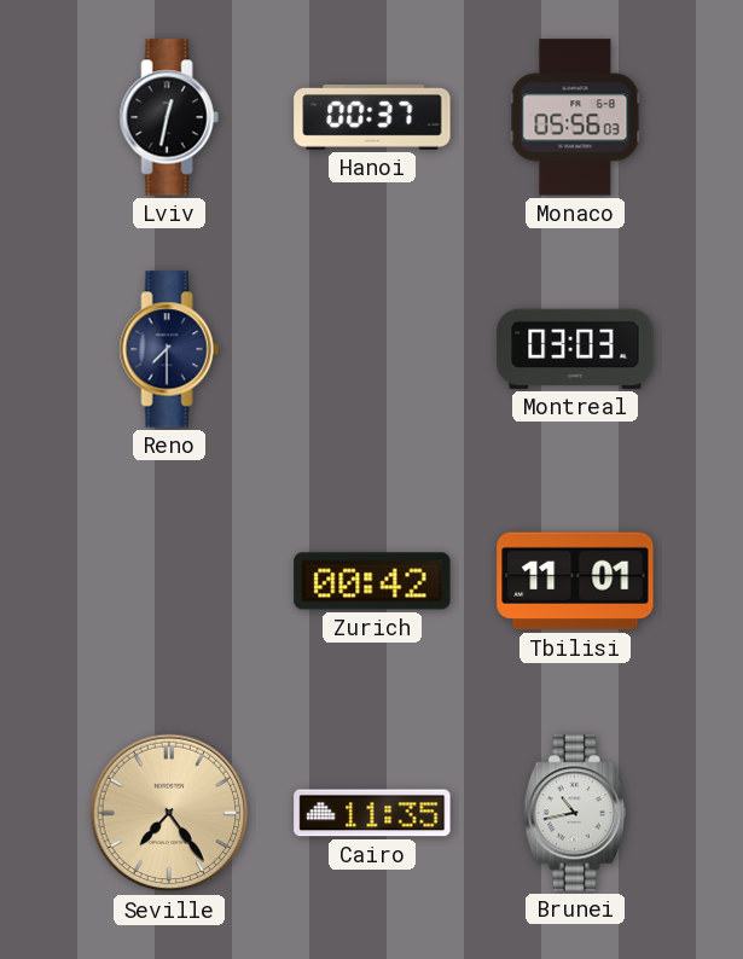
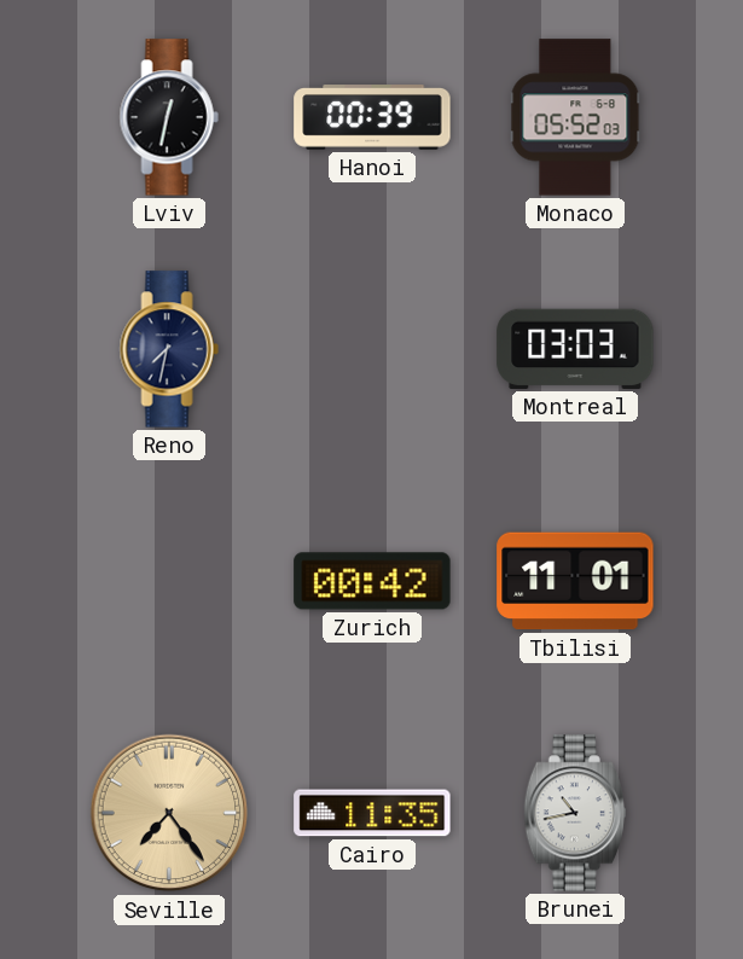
Hanoi: 00:37 -> 00:39
Monaco: 05:56 -> 05:52
Reno: 7:30 -> 7:32
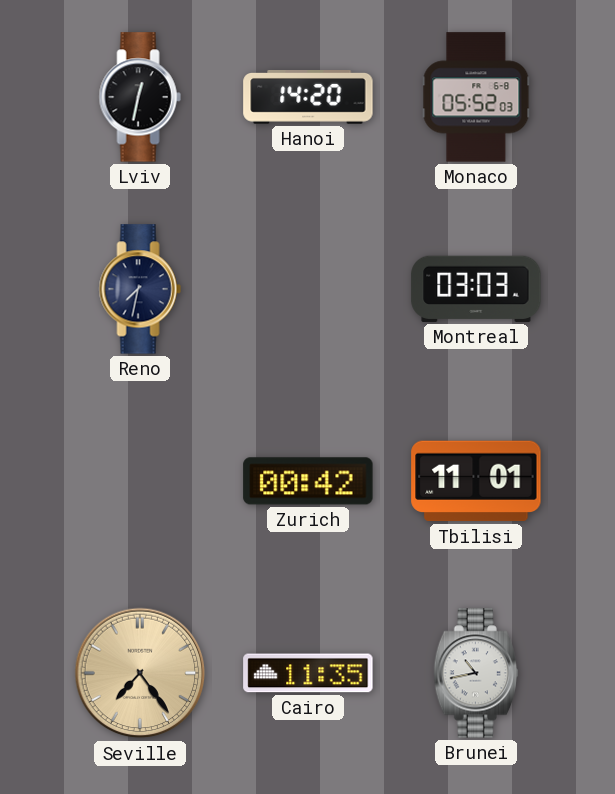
Hanoi: 00:39 -> 14:20
